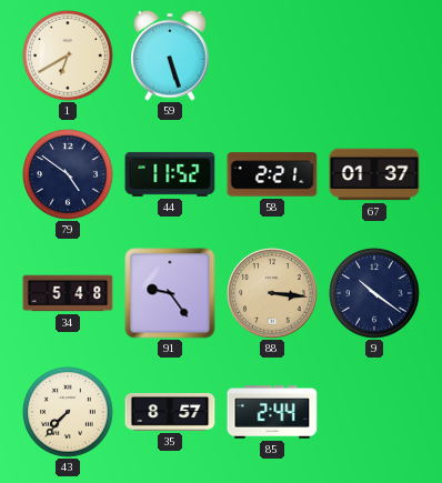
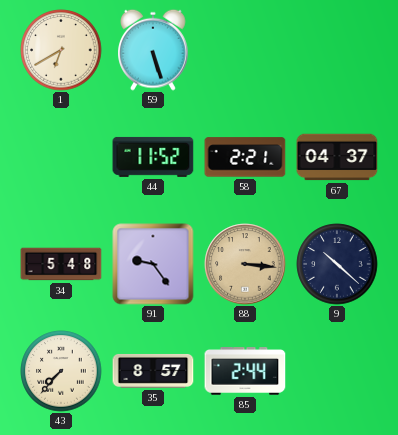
79: 4:51 -> none
67: 01:37 -> 04:37
9: 10:21 -> 10:22
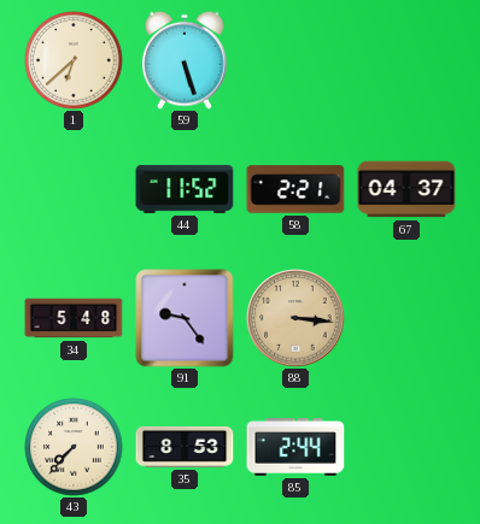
1: 6:40 -> 6:38
9: 10:22 -> none
35: 8:57 -> 8:53
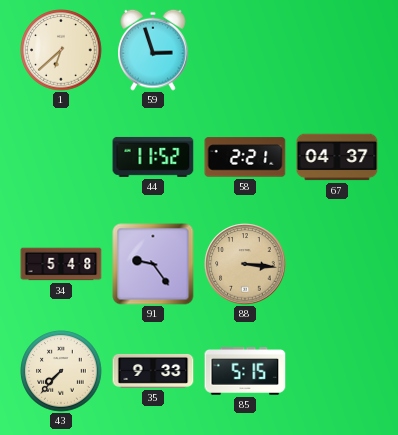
59: 5:27 -> 2:57
35: 8:53 -> 9:33
85: 2:44 -> 5:15
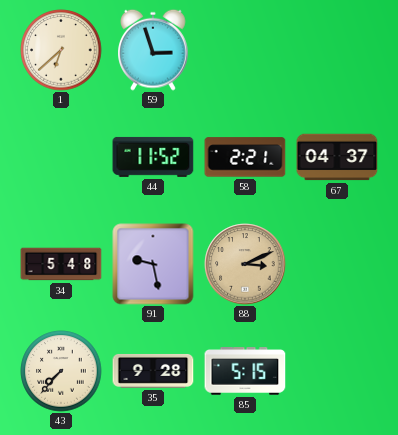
91: 9:24 -> 9:28
88: 3:16 -> 3:11
35: 9:33 -> 9:28
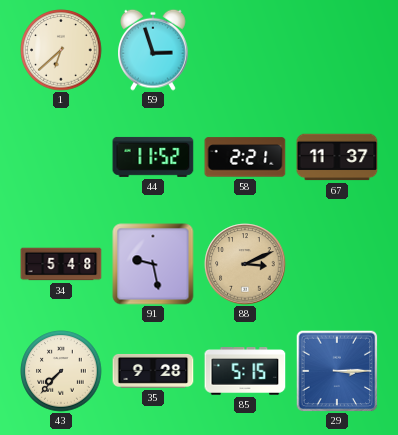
67: 04:37 -> 11:37
29: none -> 3:15
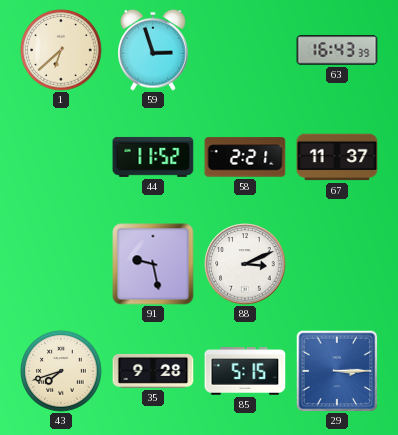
63: none -> 16:43
34: 5:48 -> none
88 dial: champagne -> white
43: 7:37 -> 7:42
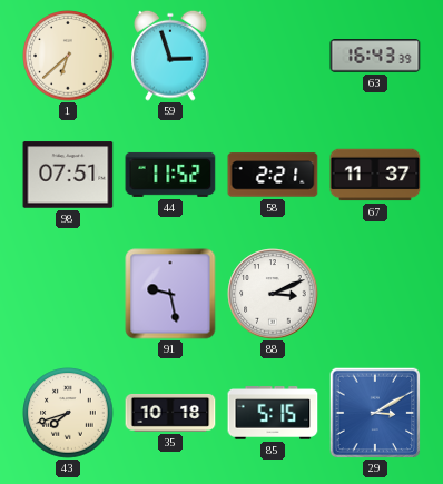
98: none -> 07:51
35: 9:28 -> 10:18
29: 3:15 -> 3:10
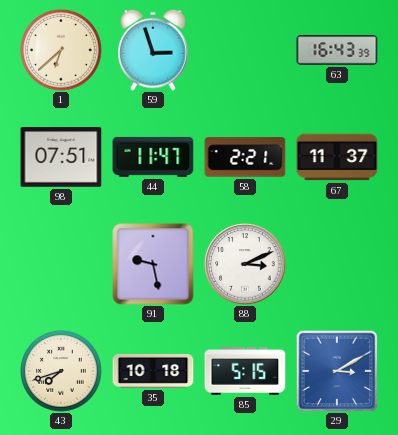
44: 11:52 -> 11:47
